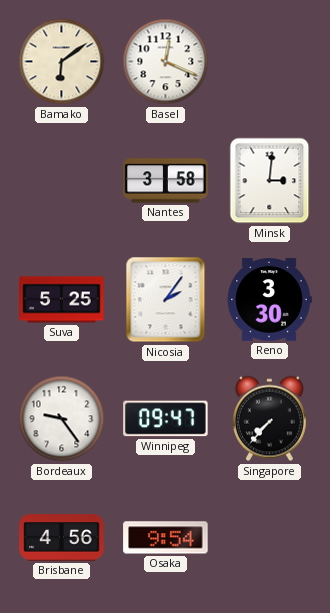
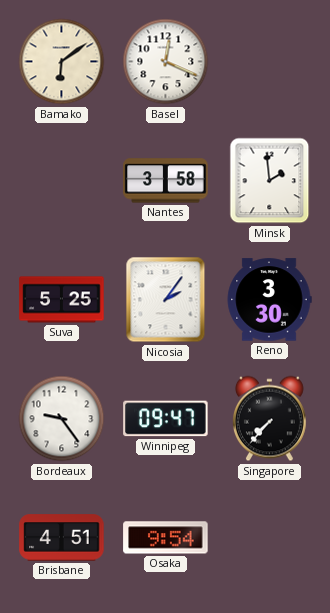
Minsk: 3:01 -> 1:59
Brisbane: 4:56 -> 4:51
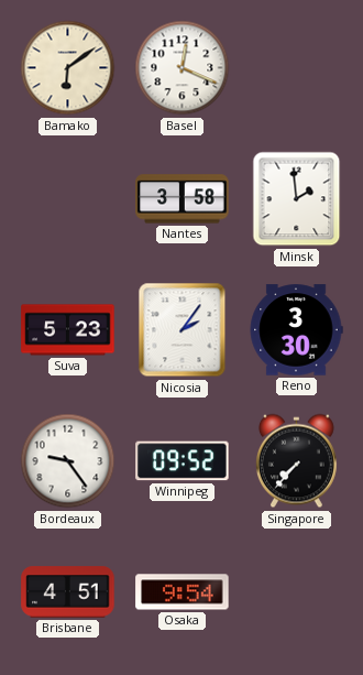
Suva: 5:25 -> 5:23
Winnipeg: 09:47 -> 09:52
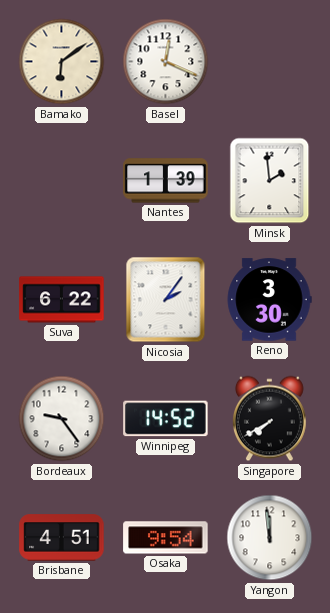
Nantes: 3:58 -> 1:39
Suva: 5:23 -> 6:22
Winnipeg: 09:52 -> 14:52
Singapore: 7:37 -> 7:40
Yangon: none -> 11:59
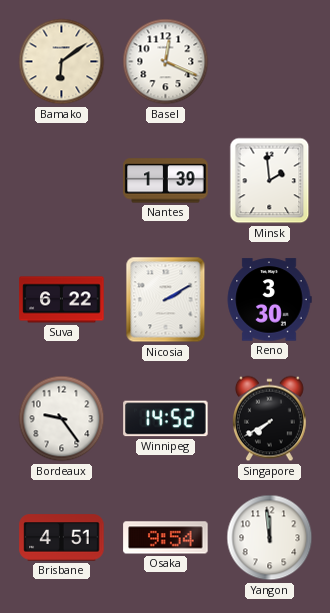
Nicosia: 2:06 -> 2:10
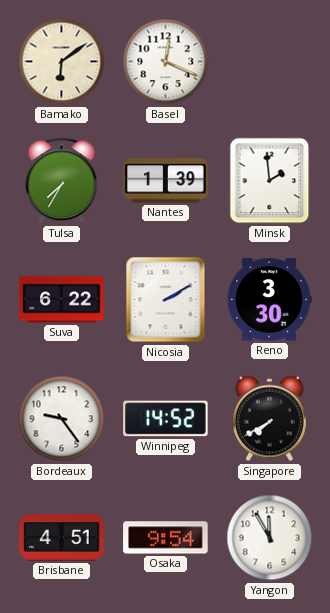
Tulsa: none -> 7:35
Yangon: 11:59 -> 11:55
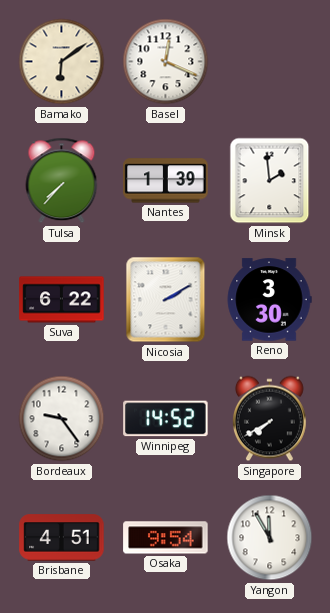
Tulsa: 7:35 -> 7:37
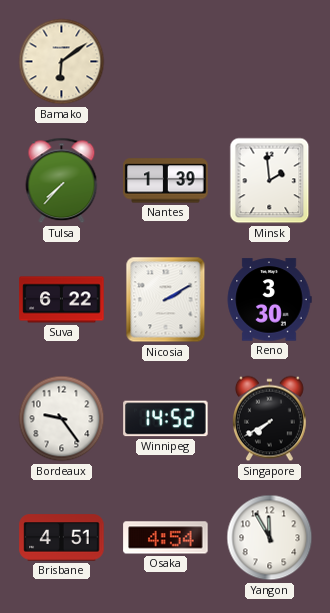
Basel: 12:19 -> none
Osaka: 9:54 -> 4:54
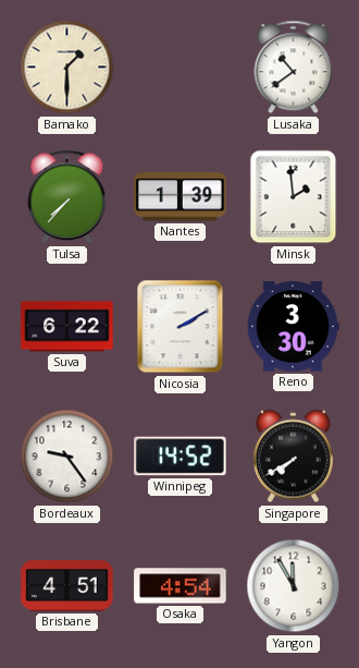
Bamako: 6:09 -> 1:30
Lusaka: none -> 10:39
